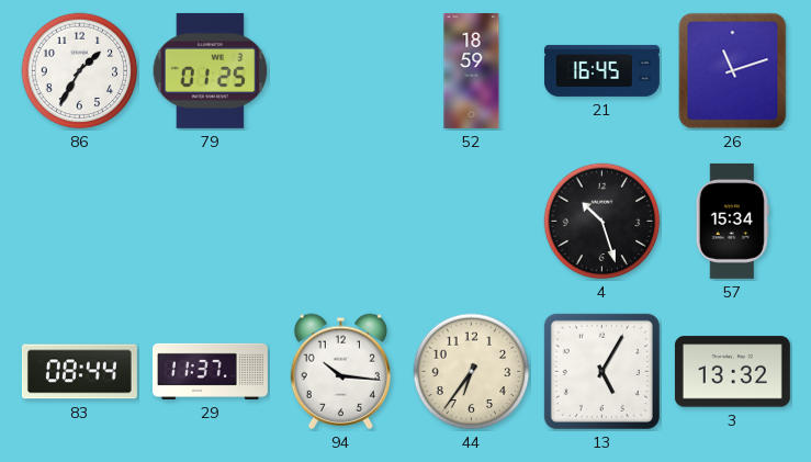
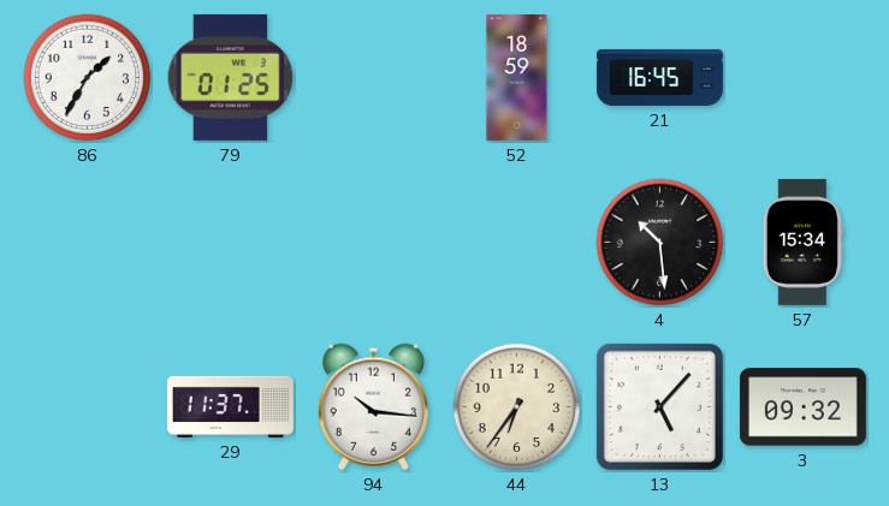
26: 11:12 -> none
4: 10:27 -> 10:29
83: 08:44 -> none
13: 5:05 -> 5:07
3: 13:32 -> 09:32
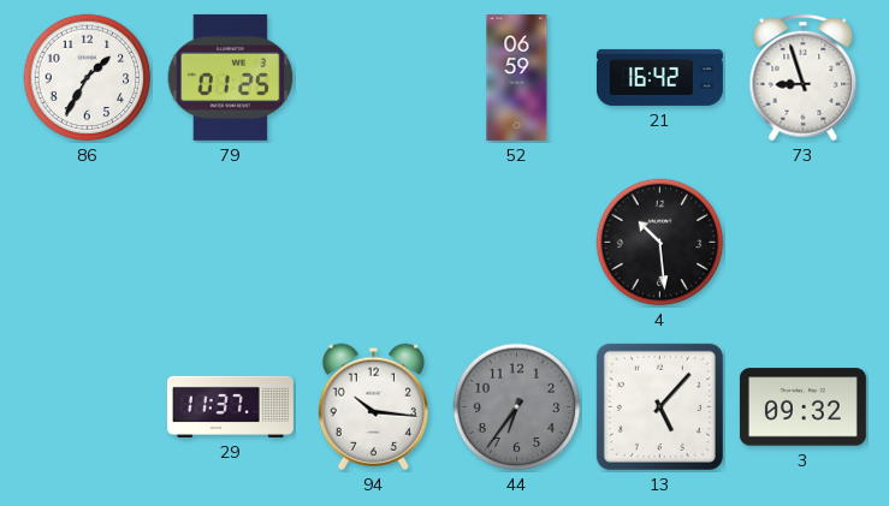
52: 18:59 -> 06:59
21: 16:45 -> 16:42
73: none -> 8:57
57: 15:34 -> none
44 dial: cream -> grey
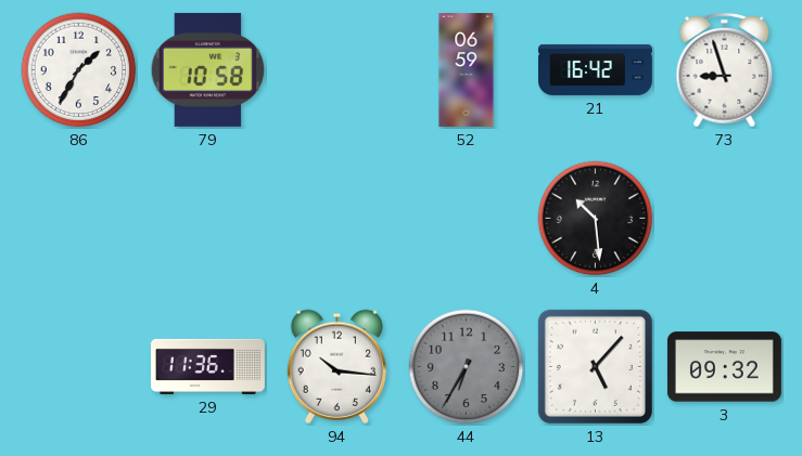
79: 01:25 -> 10:58
29: 11:37 -> 11:36
44: 6:36 -> 6:35
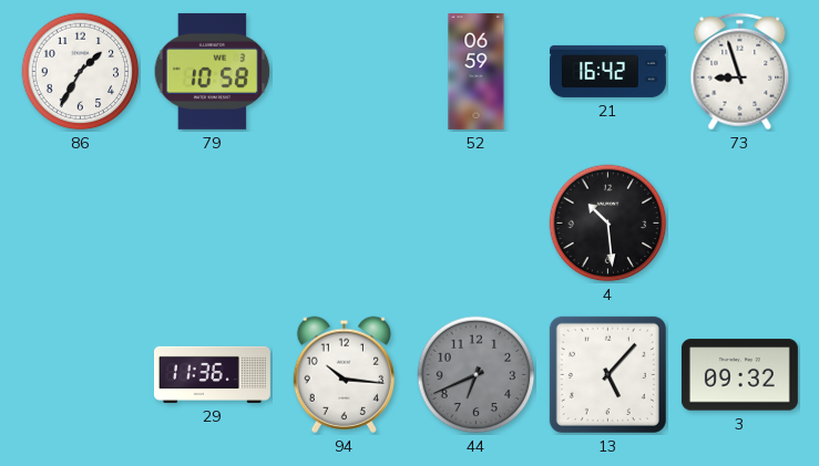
44: 6:35 -> 6:41
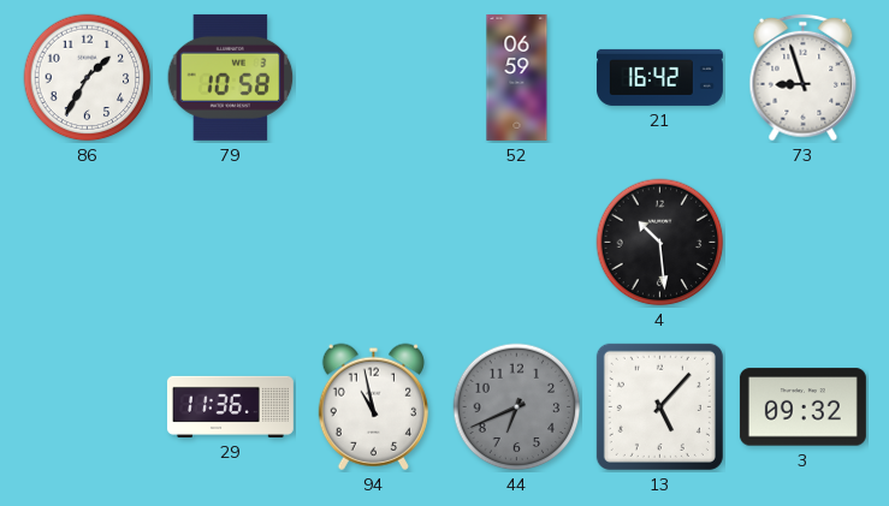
94: 10:16 -> 10:58
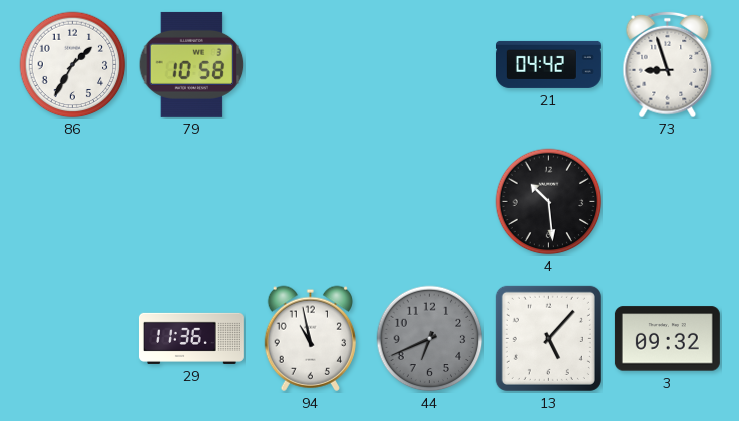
52: 06:59 -> none
21: 16:42 -> 04:42
